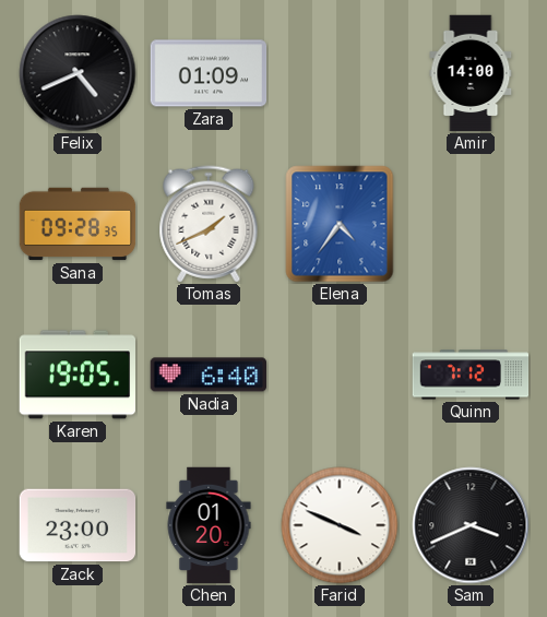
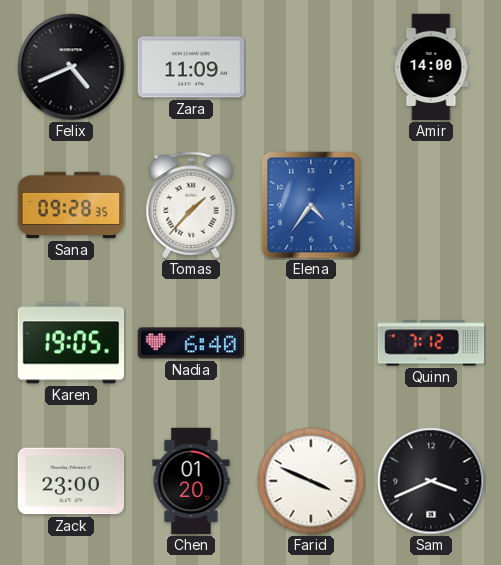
Zara: 01:09 -> 11:09
Tomas: 1:41 -> 1:37
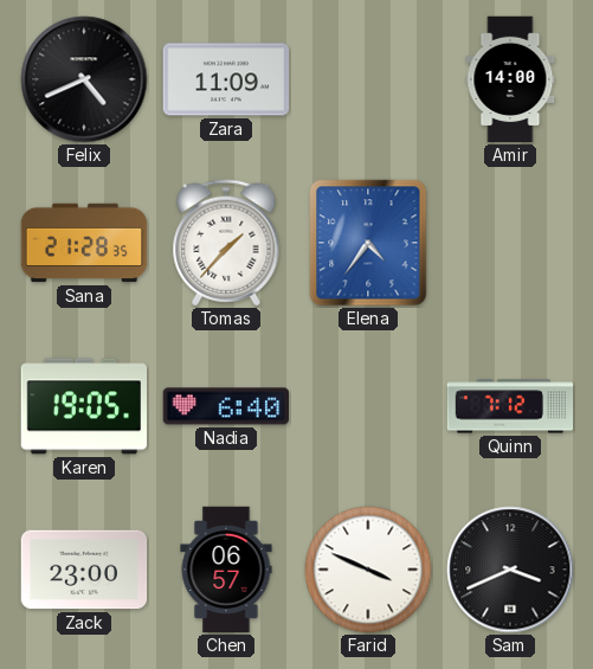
Sana: 09:28 -> 21:28
Chen: 01:20 -> 06:57
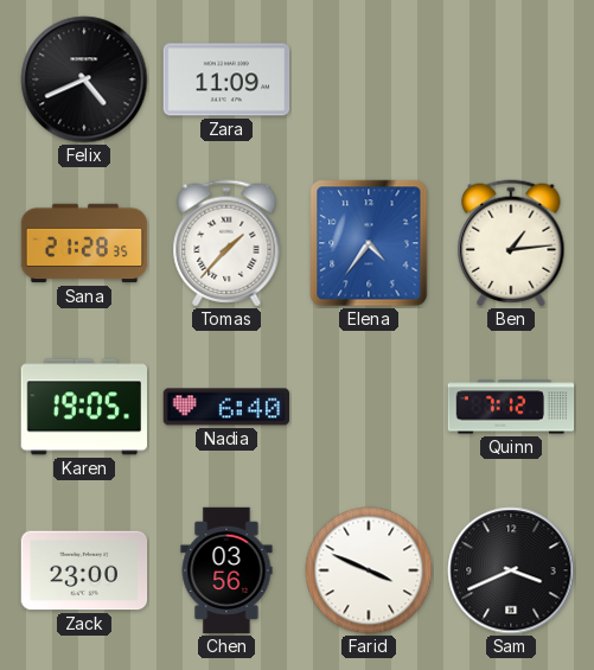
Amir: 14:00 -> none
Ben: none -> 1:14
Chen: 06:57 -> 03:56
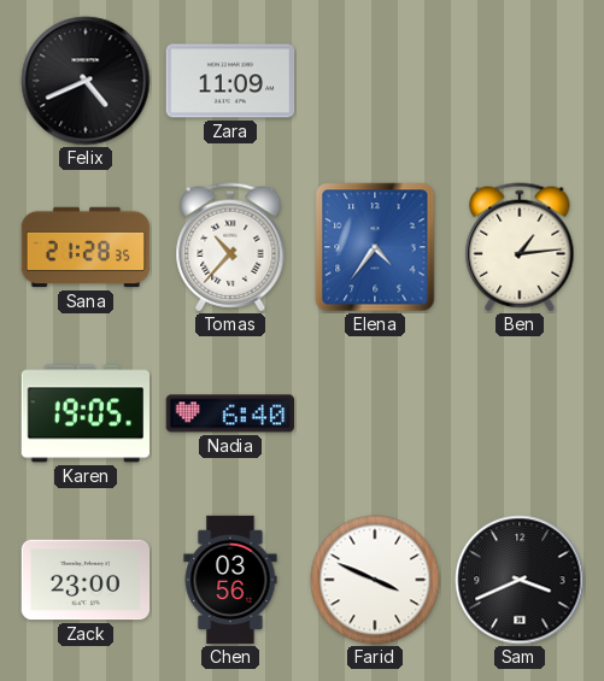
Tomas: 1:37 -> 10:37
Quinn: 7:12 -> none
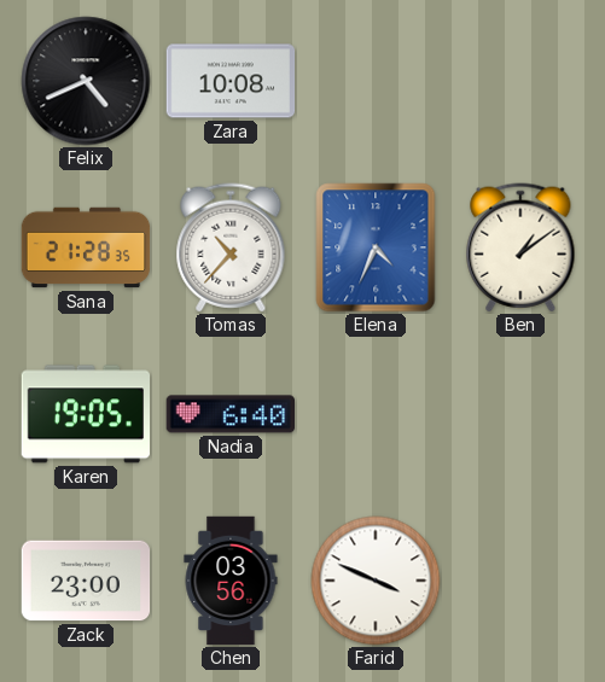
Zara: 11:09 -> 10:08
Elena: 4:36 -> 4:34
Ben: 1:14 -> 1:09
Sam: 3:41 -> none
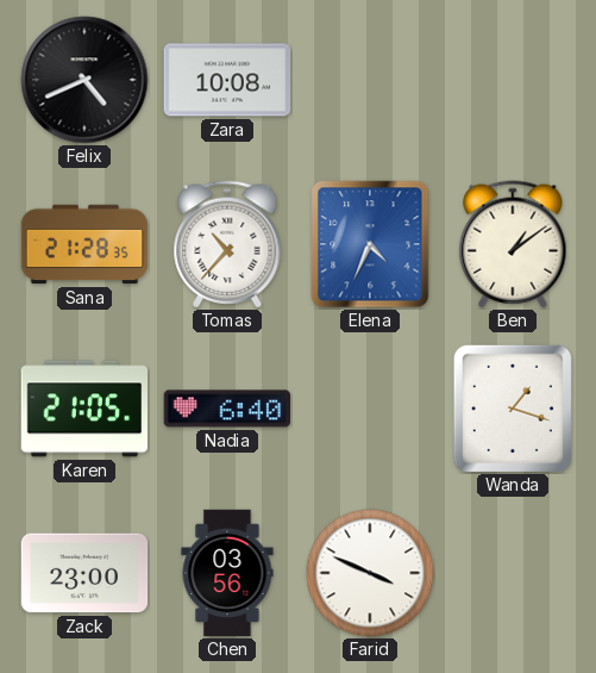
Karen: 19:05 -> 21:05
Wanda: none -> 1:18
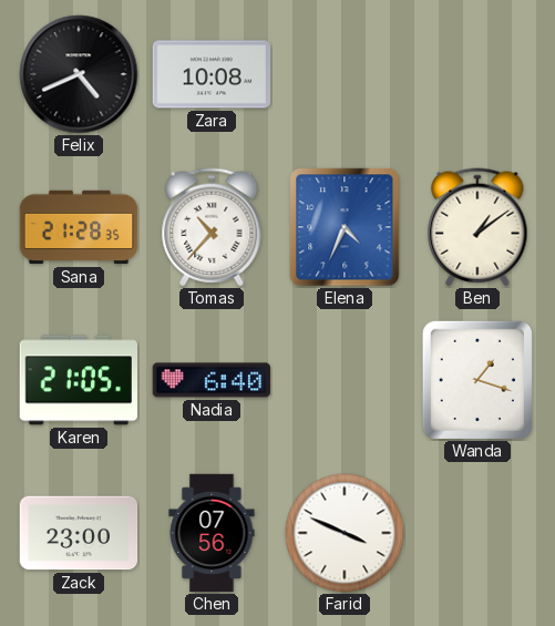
Chen: 03:56 -> 07:56
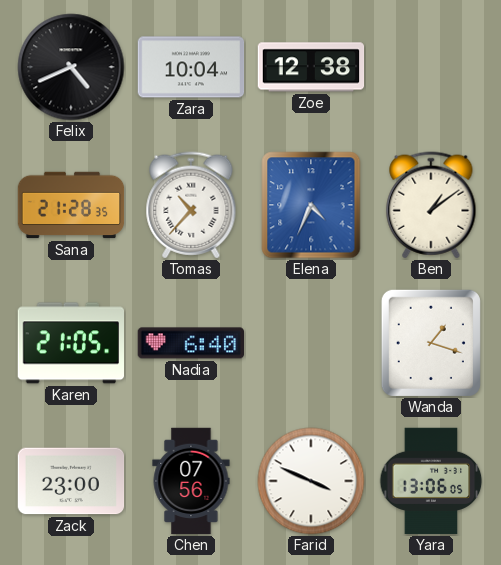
Zara: 10:08 -> 10:04
Zoe: none -> 12:38
Yara: none -> 13:06
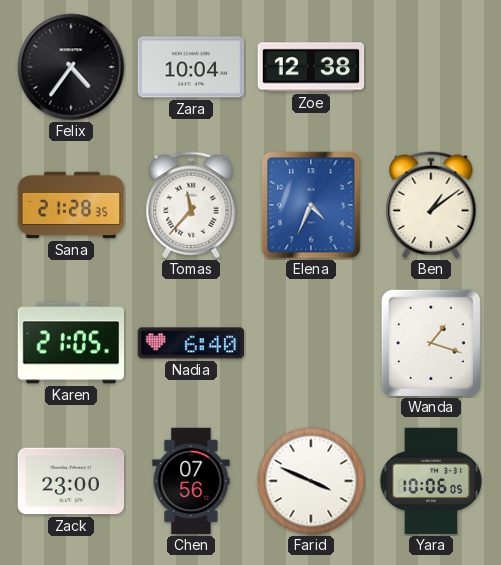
Felix: 4:41 -> 4:36
Tomas: 10:37 -> 11:37
Yara: 13:06 -> 10:06
